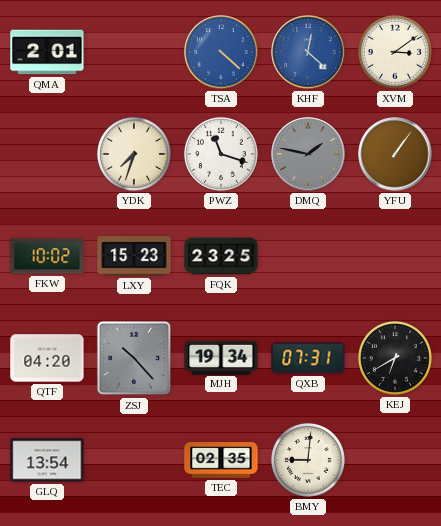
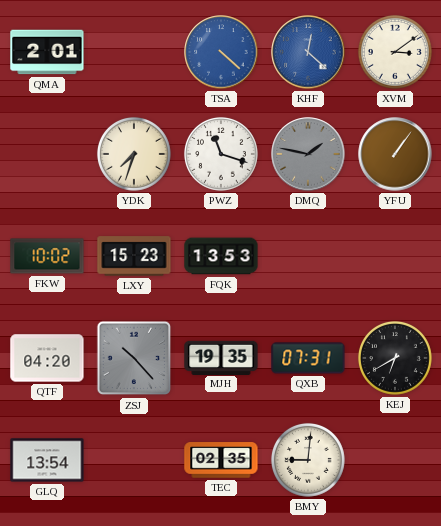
FQK: 23:25 -> 13:53
MJH: 19:34 -> 19:35
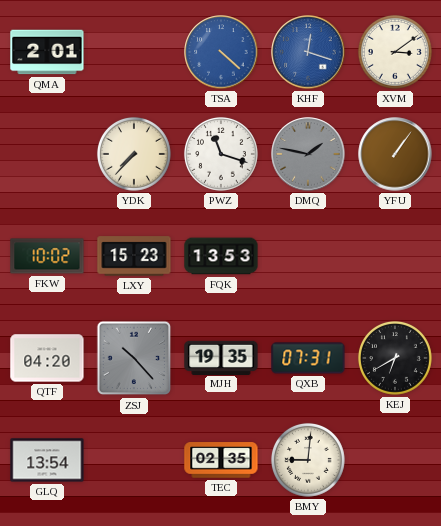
KHF: 12:22 -> 12:18
YDK: 7:33 -> 7:37
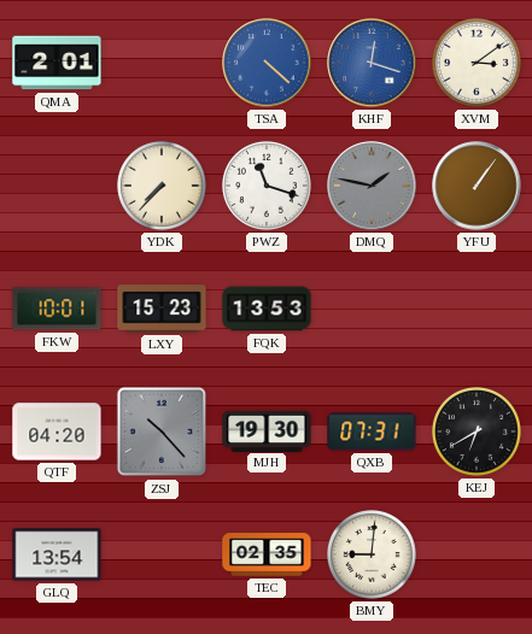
FKW: 10:02 -> 10:01
MJH: 19:35 -> 19:30
